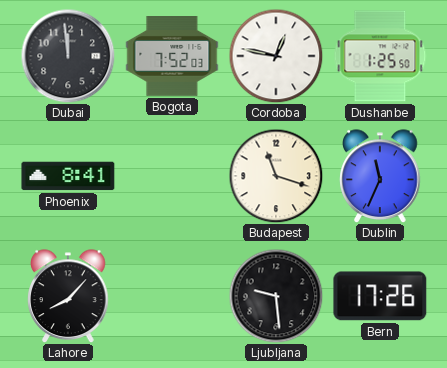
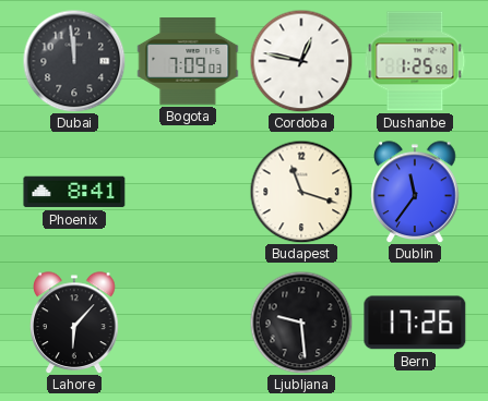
Bogota: 7:52 -> 7:09
Dublin: 11:34 -> 11:36
Lahore: 8:07 -> 6:07
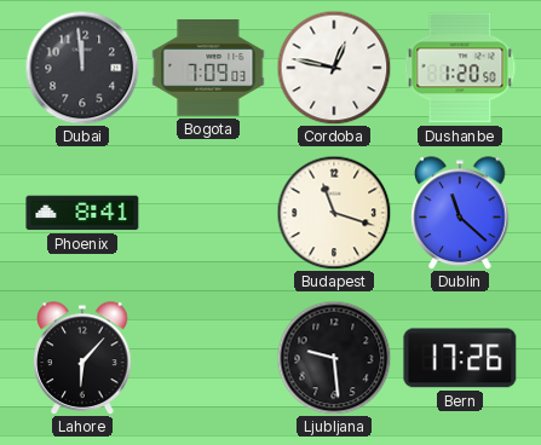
Dushanbe: 1:25 -> 1:20
Dublin: 11:36 -> 11:22
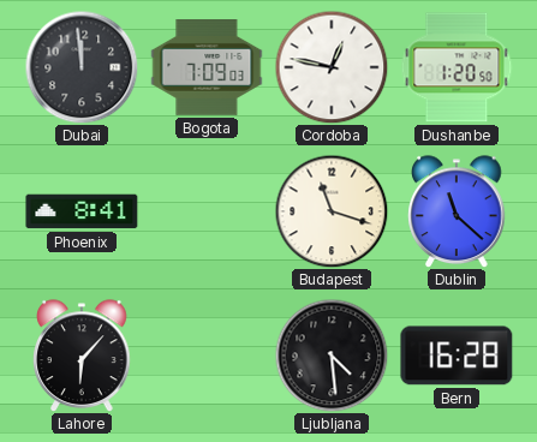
Ljubljana: 9:29 -> 4:29
Bern: 17:26 -> 16:28
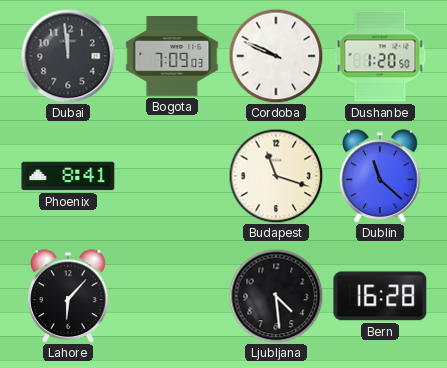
Cordoba: 12:47 -> 9:49
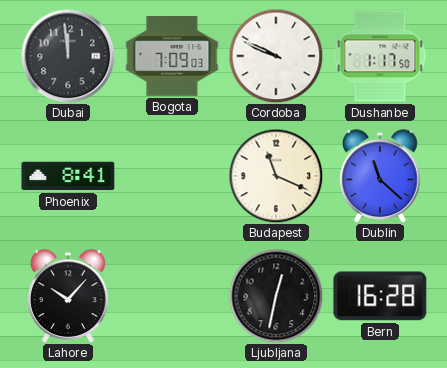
Dushanbe: 1:20 -> 1:17
Budapest: 11:18 -> 11:19
Lahore: 6:07 -> 10:07
Ljubljana: 4:29 -> 12:32
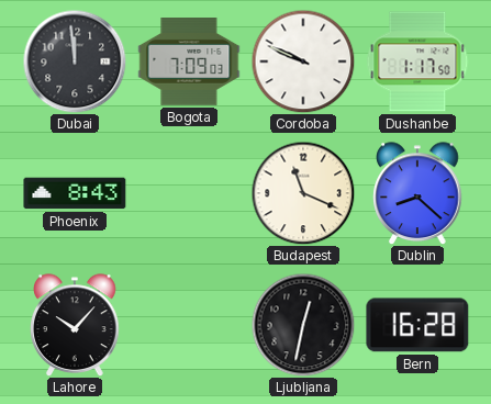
Phoenix: 8:41 -> 8:43
Dublin: 11:22 -> 8:22
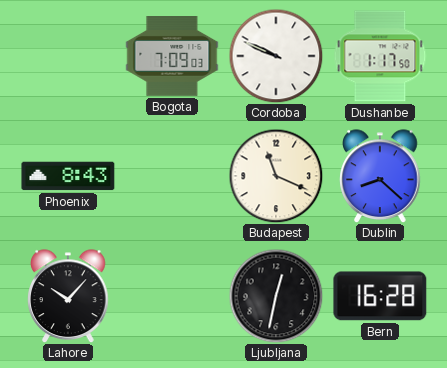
Dubai: 11:59 -> none
